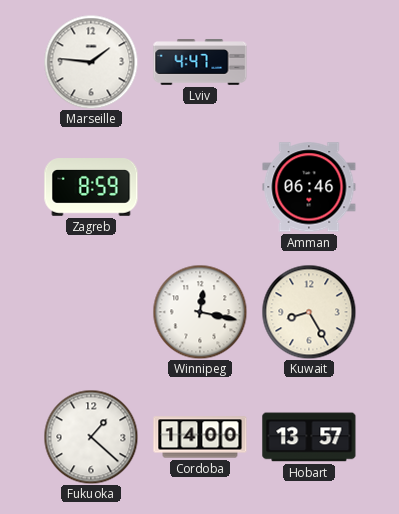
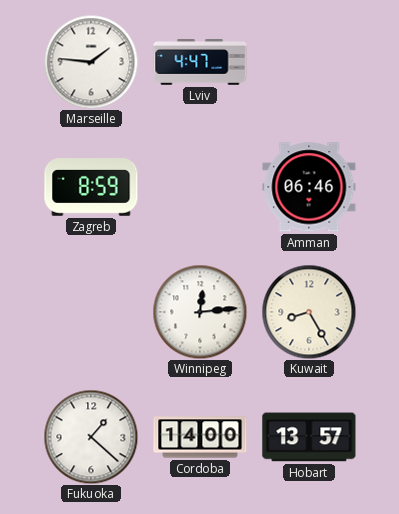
Winnipeg: 12:17 -> 12:14
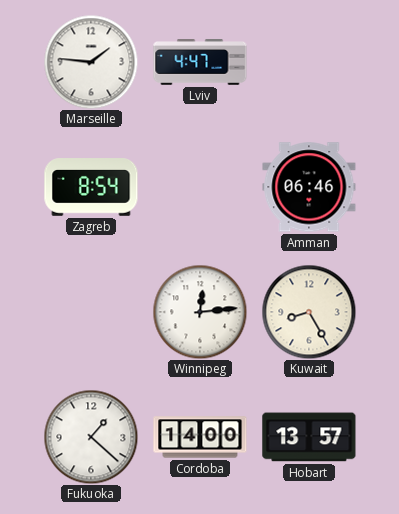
Zagreb: 8:59 -> 8:54
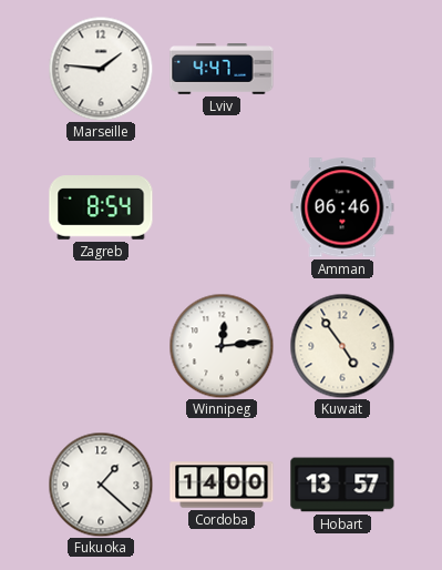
Kuwait: 8:25 -> 4:54
